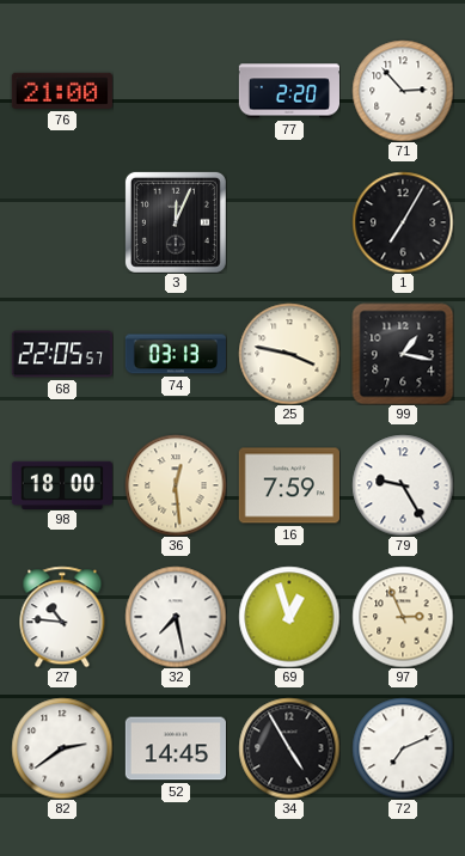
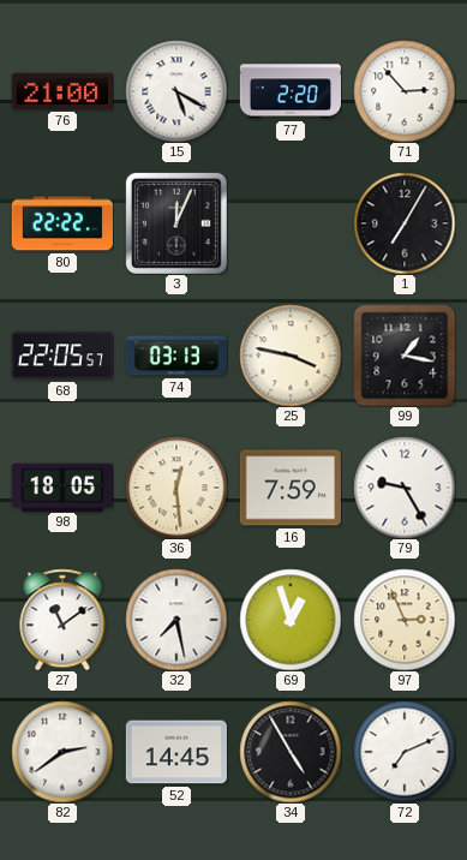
15: none -> 5:20
80: none -> 22:22
98: 18:00 -> 18:05
27: 10:46 -> 11:09
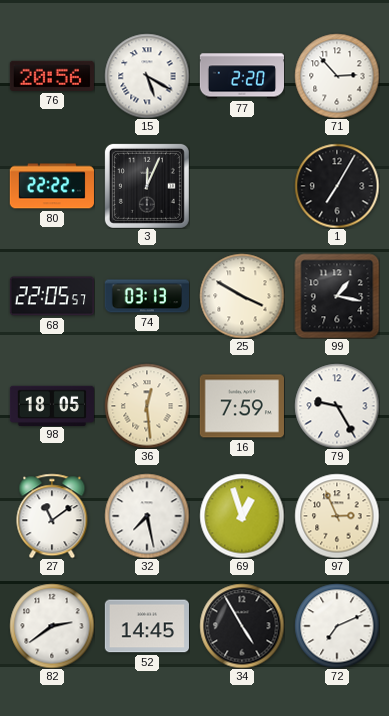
76: 21:00 -> 20:56
25: 3:47 -> 3:50
